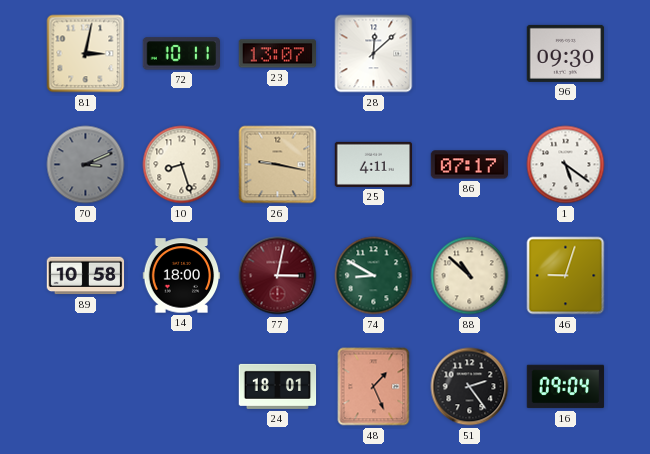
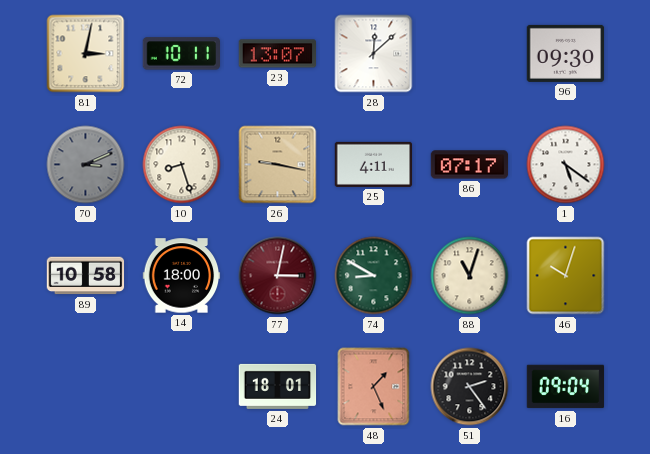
88: 10:52 -> 11:03
46: 9:03 -> 10:03
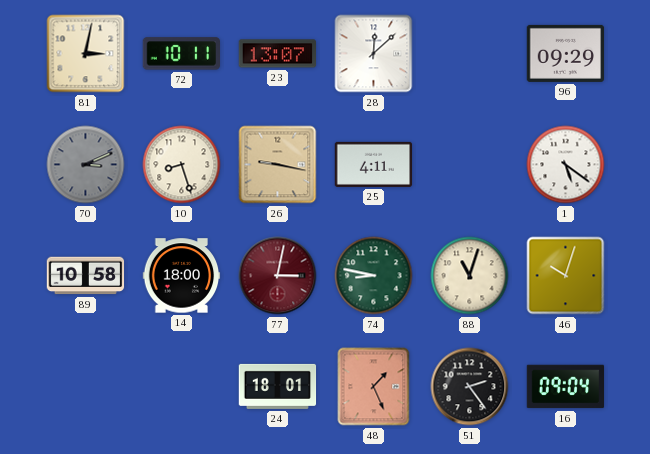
96: 09:30 -> 09:29
86: 07:17 -> none
74: 8:50 -> 8:47
